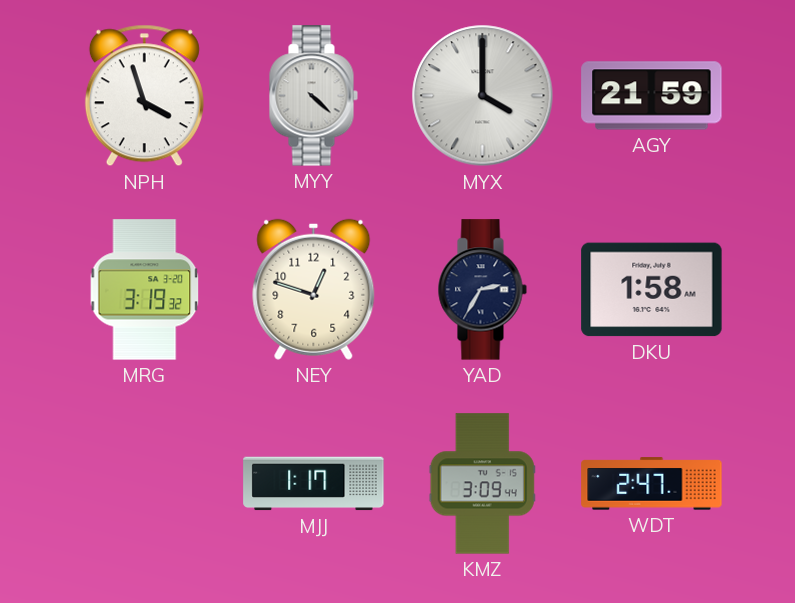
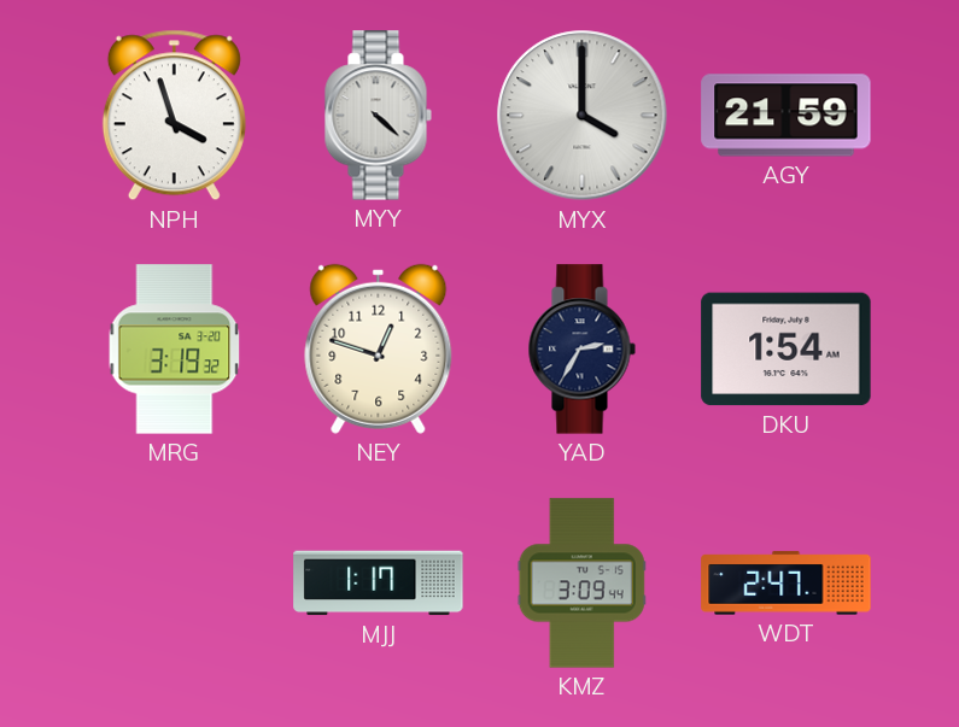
DKU: 1:58 -> 1:54
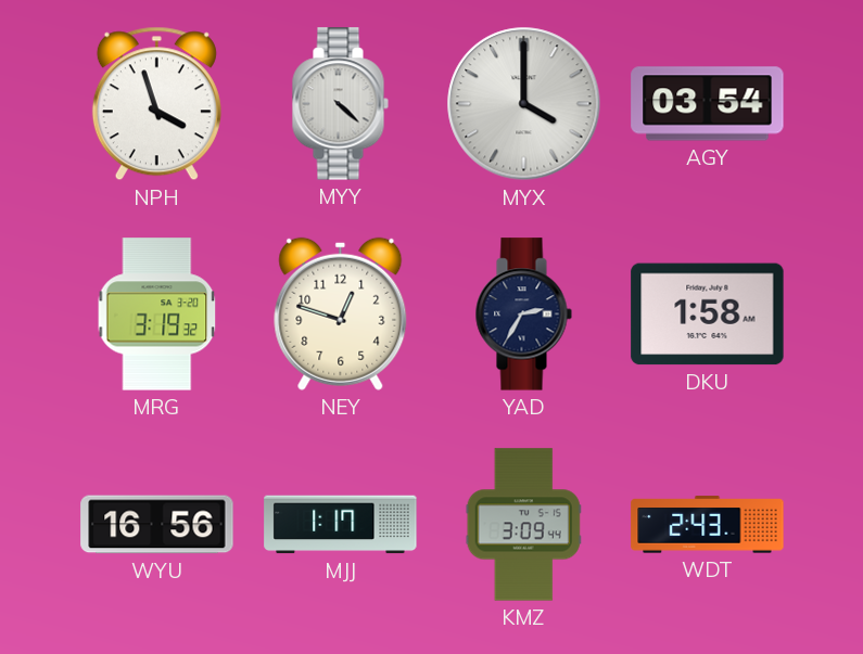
AGY: 21:59 -> 03:54
DKU: 1:54 -> 1:58
WYU: none -> 16:56
WDT: 2:47 -> 2:43
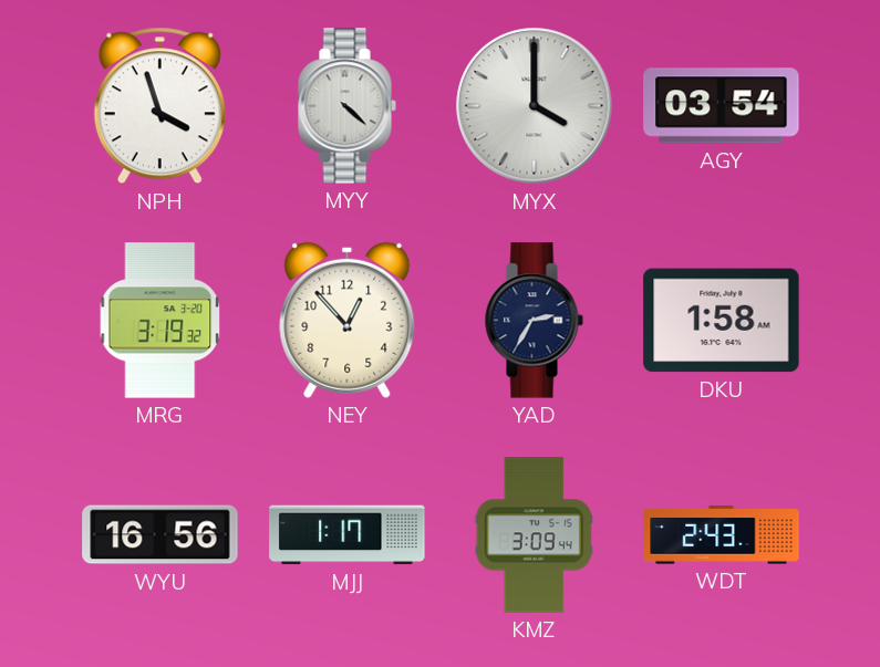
NEY: 12:48 -> 12:53
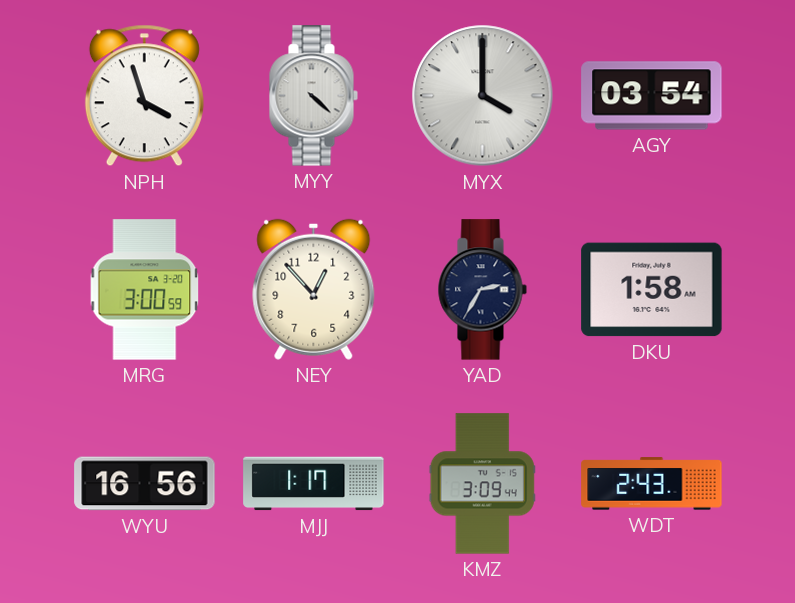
MRG: 3:19 -> 3:00
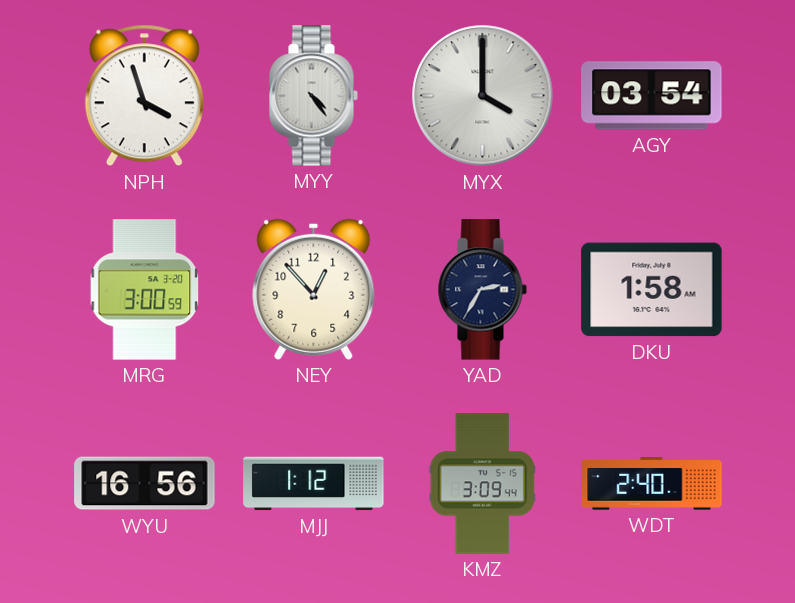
MYY: 4:22 -> 4:24
MJJ: 1:17 -> 1:12
WDT: 2:43 -> 2:40
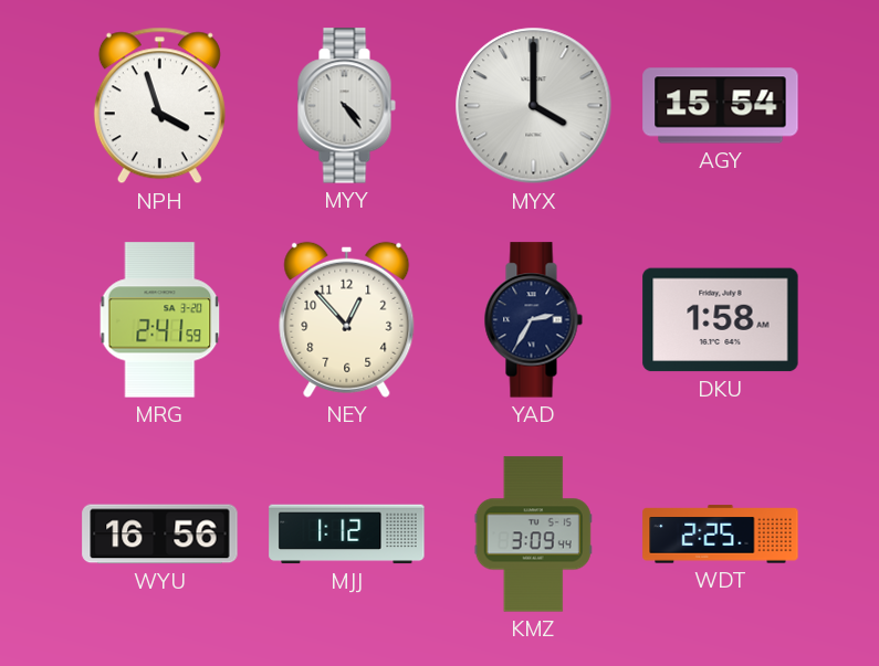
AGY: 03:54 -> 15:54
MRG: 3:00 -> 2:41
WDT: 2:40 -> 2:25
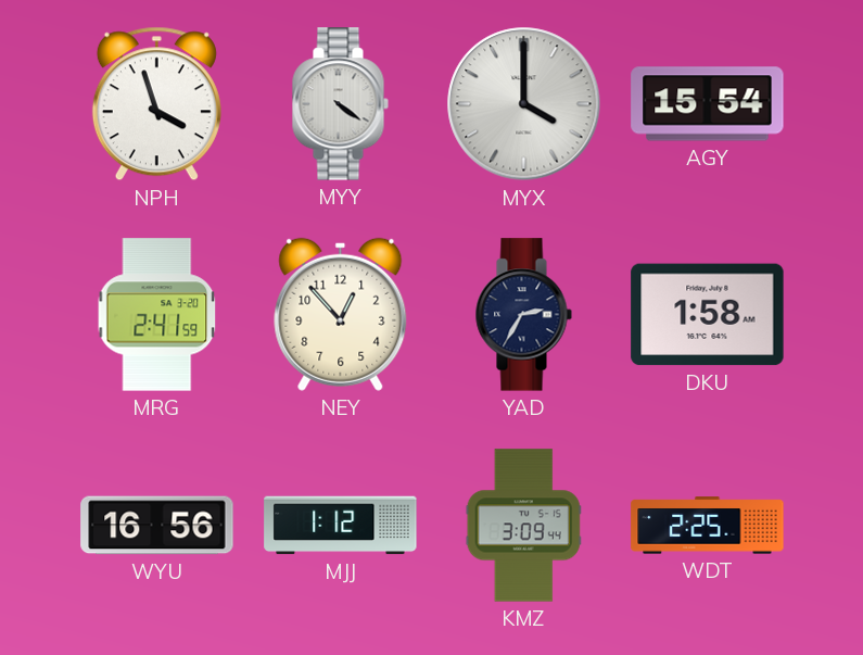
MYY: 4:24 -> 4:21
